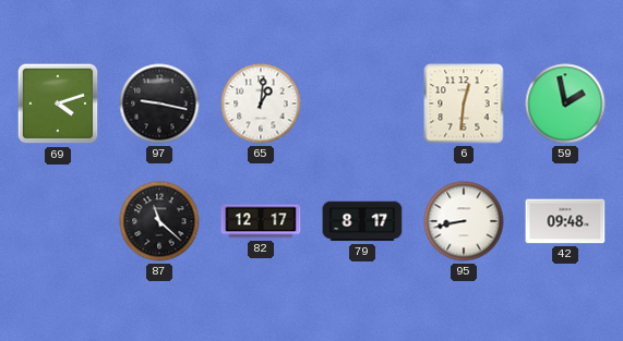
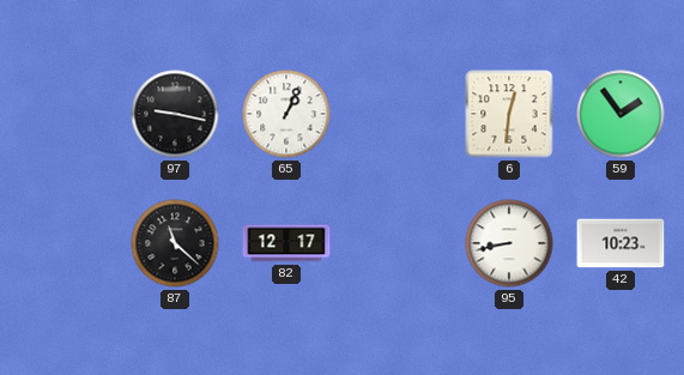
69: 4:12 -> none
65: 1:01 -> 1:04
59: 1:58 -> 1:54
79: 8:17 -> none
42: 09:48 -> 10:23
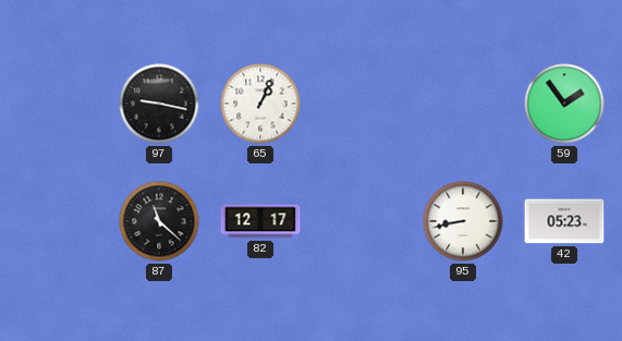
6: 12:31 -> none
42: 10:23 -> 05:23
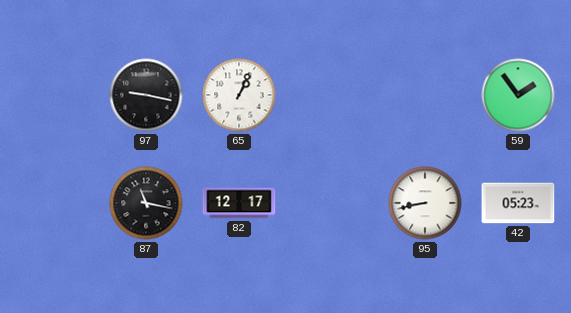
87: 11:22 -> 11:17
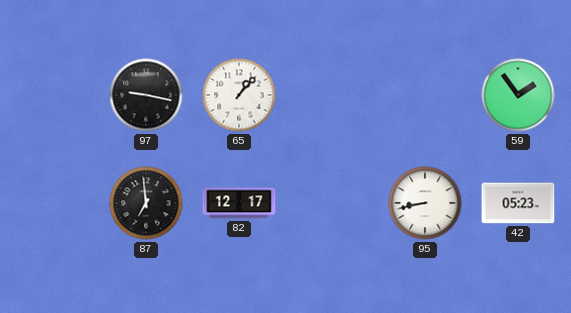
65: 1:04 -> 1:07
87: 11:17 -> 6:59
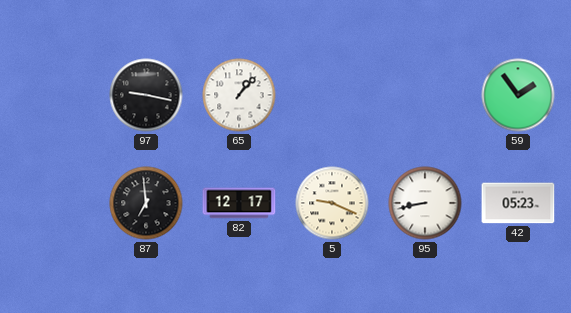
5: none -> 9:19
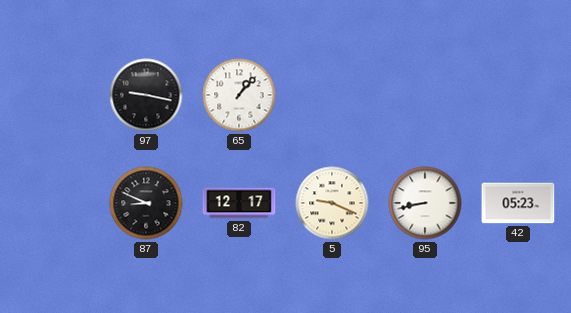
59: 1:54 -> none
87: 6:59 -> 8:49
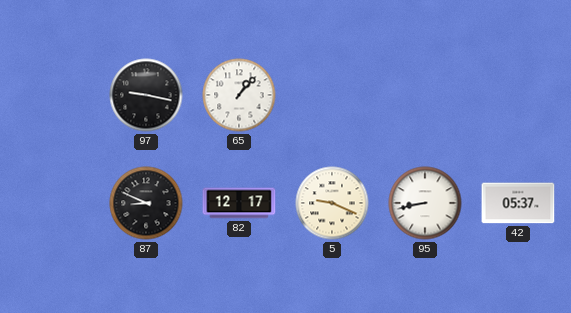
42: 05:23 -> 05:37
